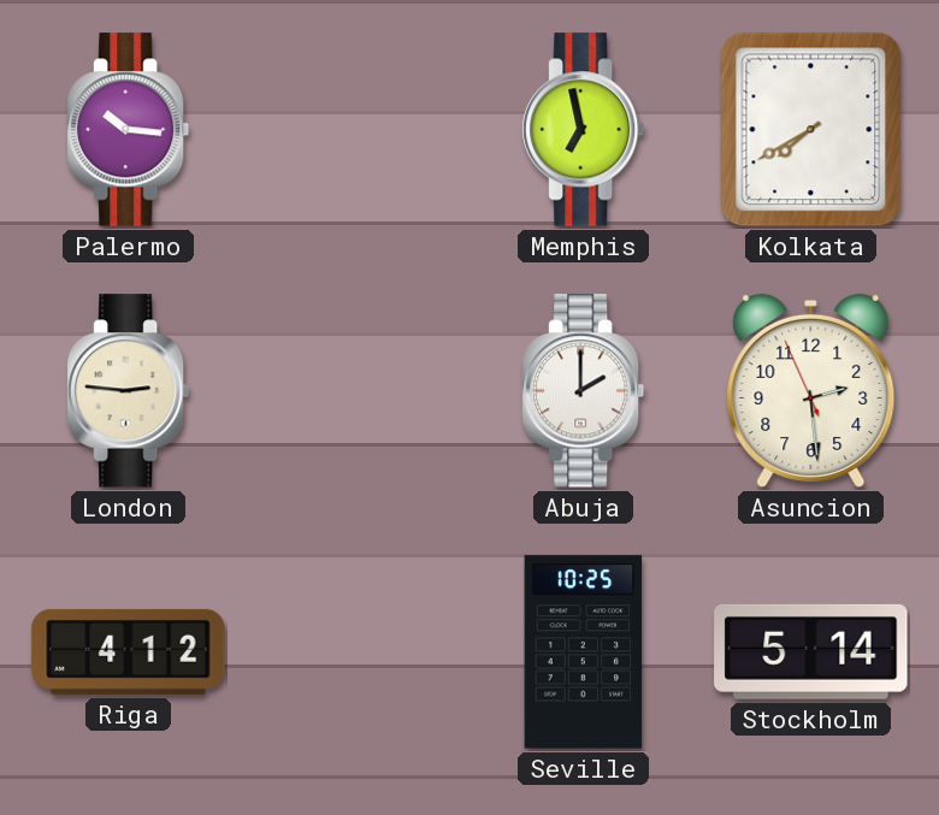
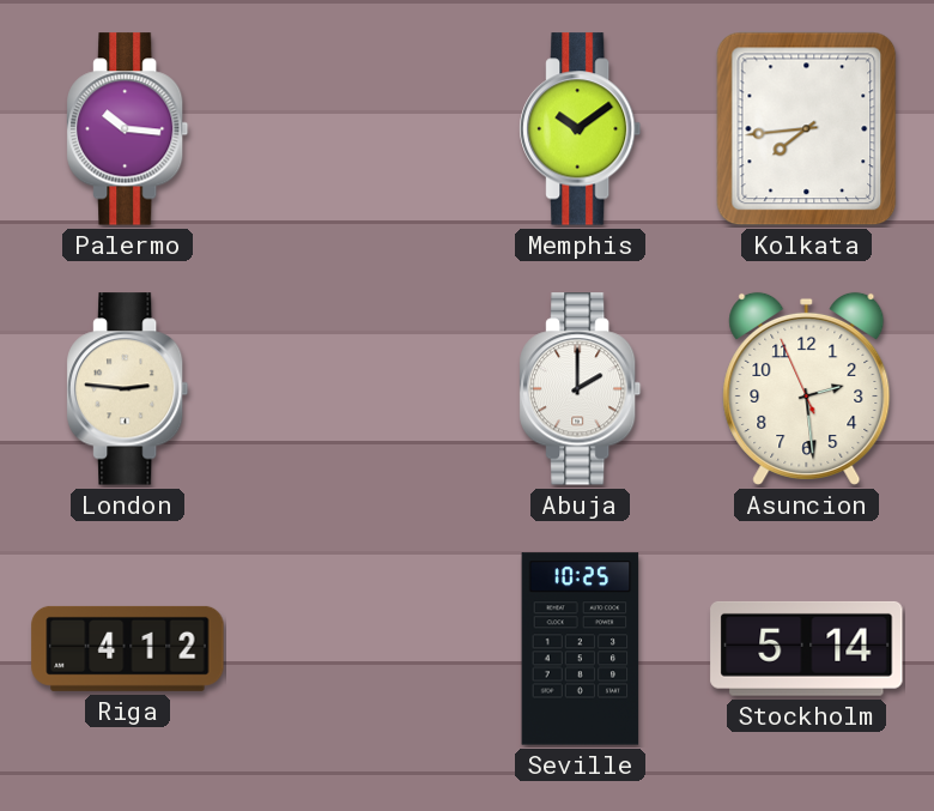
Memphis: 6:58 -> 10:09
Kolkata: 7:40 -> 7:44
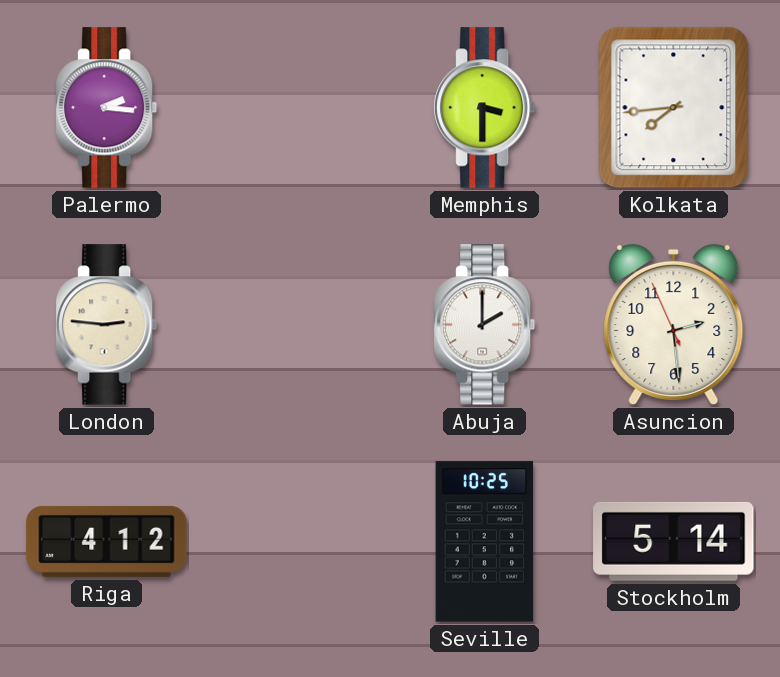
Palermo: 10:16 -> 2:16
Memphis: 10:09 -> 3:30
